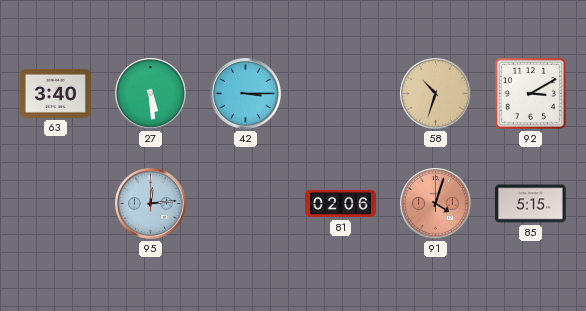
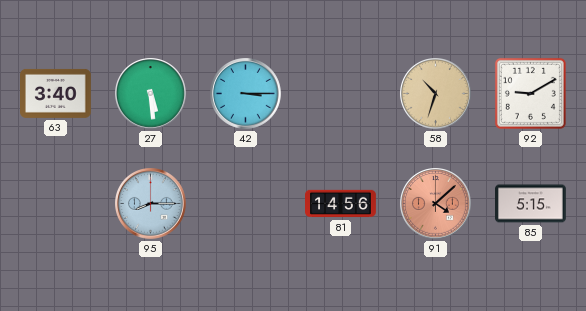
92: 3:10 -> 9:10
95: 12:14 -> 8:15
81: 02:06 -> 14:56
91: 4:03 -> 4:08
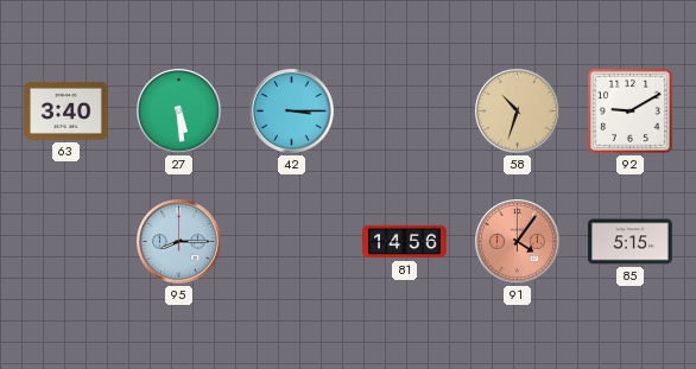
91: 4:08 -> 4:06
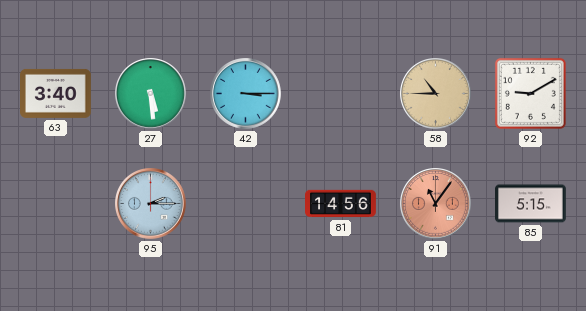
58: 10:33 -> 10:45
95: 8:15 -> 2:15
91: 4:06 -> 11:06
